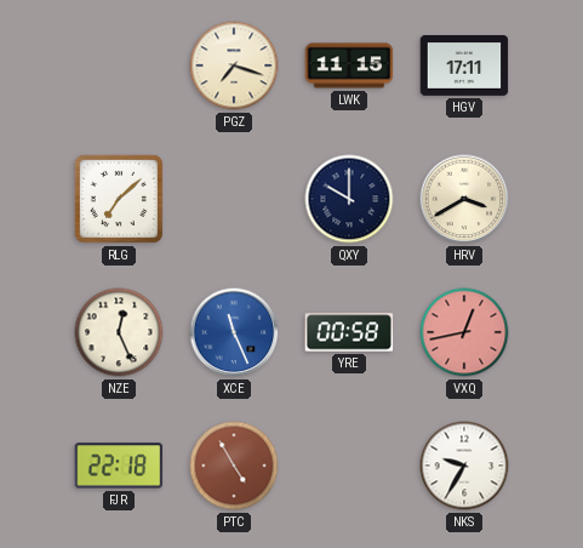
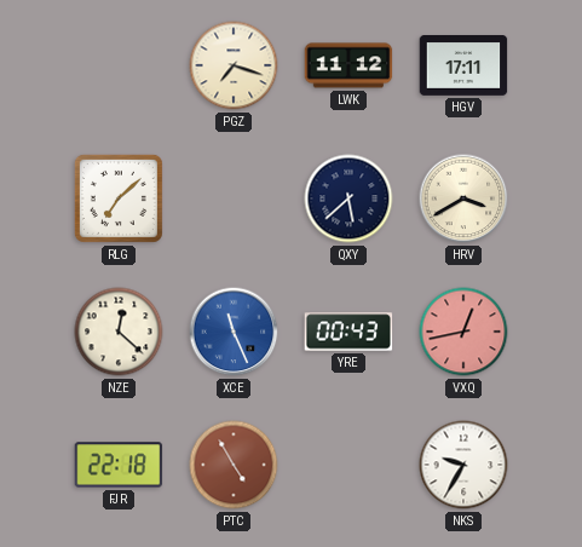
LWK: 11:15 -> 11:12
QXY: 10:00 -> 5:38
NZE: 12:26 -> 12:22
YRE: 00:58 -> 00:43
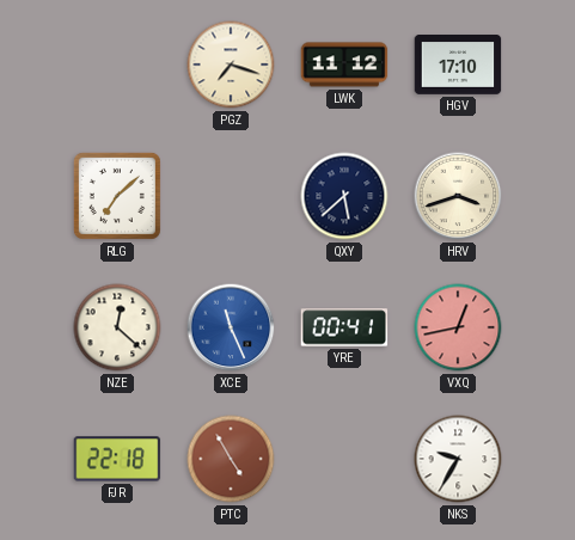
HGV: 17:11 -> 17:10
HRV: 3:40 -> 3:42
YRE: 00:43 -> 00:41
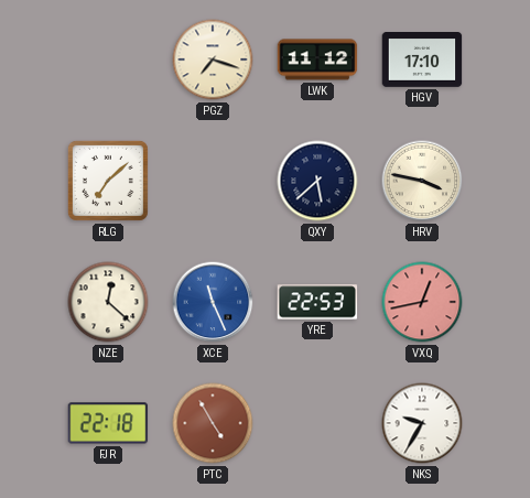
HRV: 3:42 -> 3:47
YRE: 00:41 -> 22:53
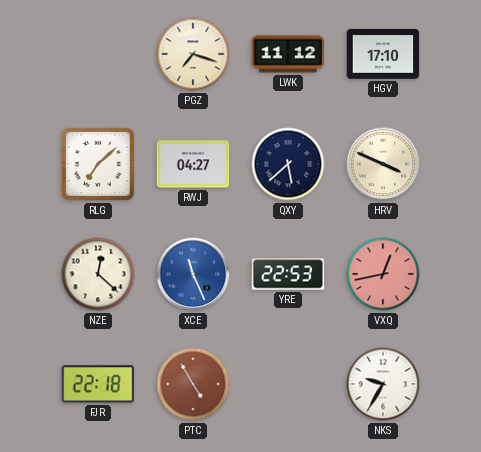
RWJ: none -> 04:27
HRV: 3:47 -> 3:49
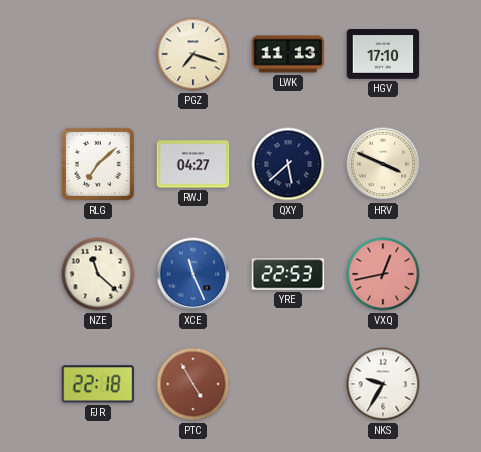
LWK: 11:12 -> 11:13
NZE: 12:22 -> 11:22
